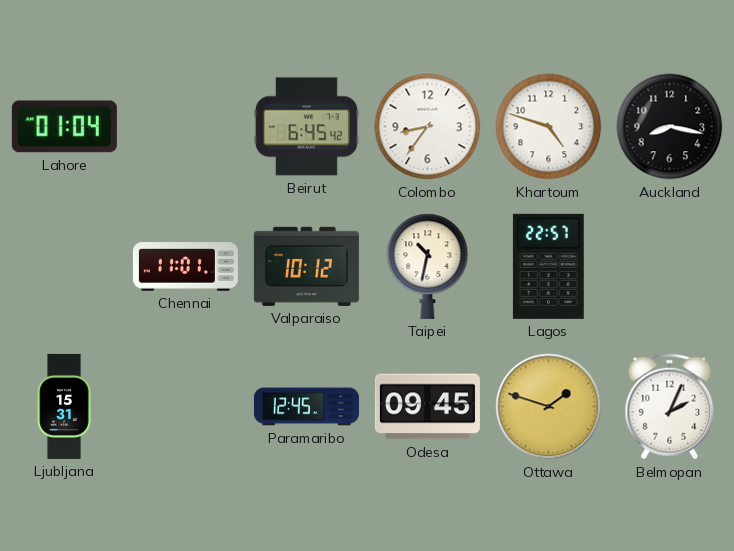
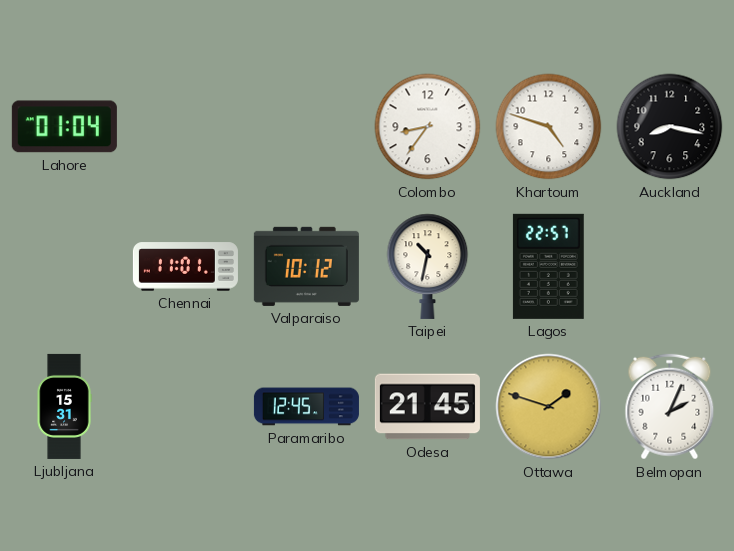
Beirut: 6:45 -> none
Odesa: 09:45 -> 21:45
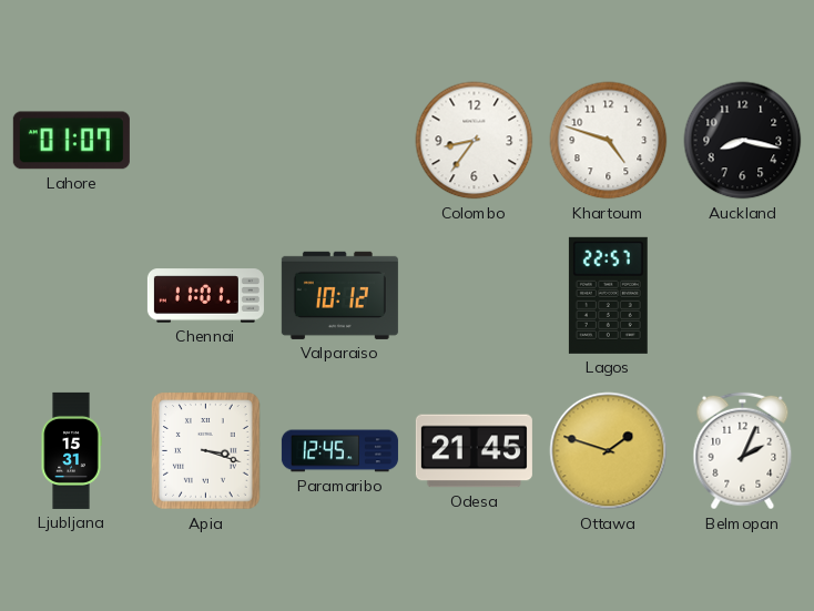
Lahore: 01:04 -> 01:07
Taipei: 10:32 -> none
Apia: none -> 3:18
